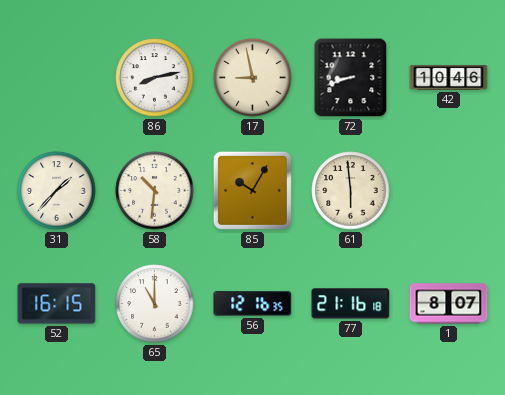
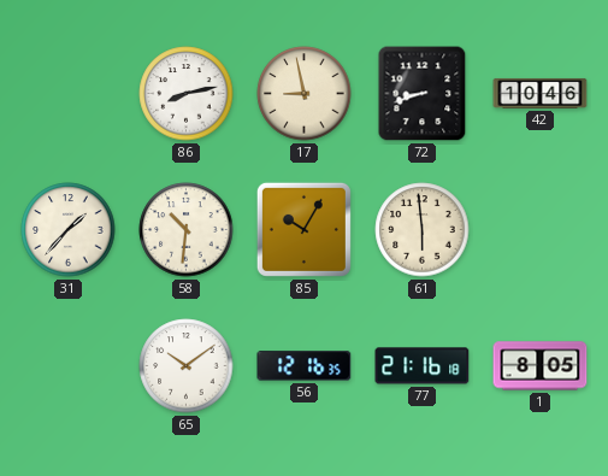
52: 16:15 -> none
65: 11:00 -> 10:09
1: 8:07 -> 8:05
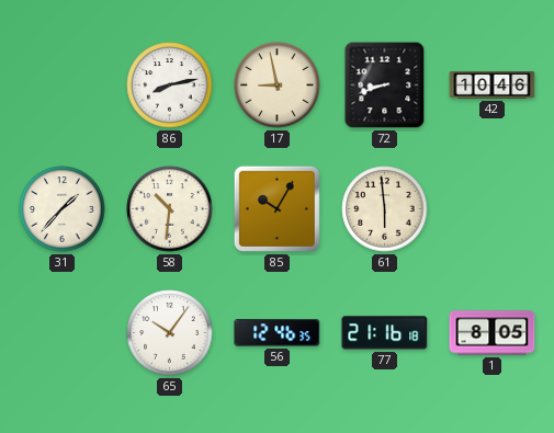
65: 10:09 -> 10:06
56: 12:16 -> 12:46
